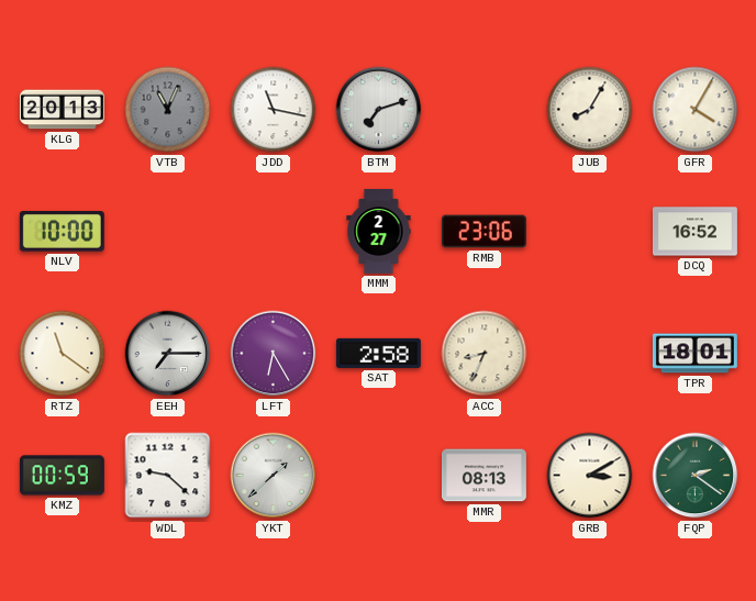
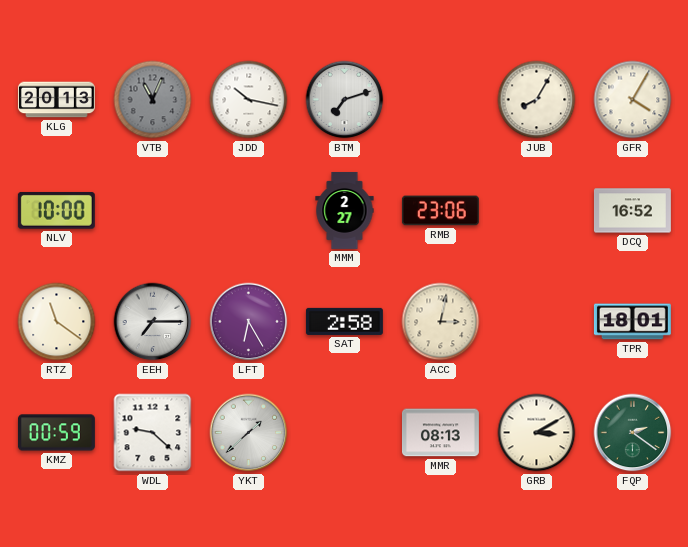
JDD: 11:17 -> 10:17
ACC: 8:34 -> 3:02
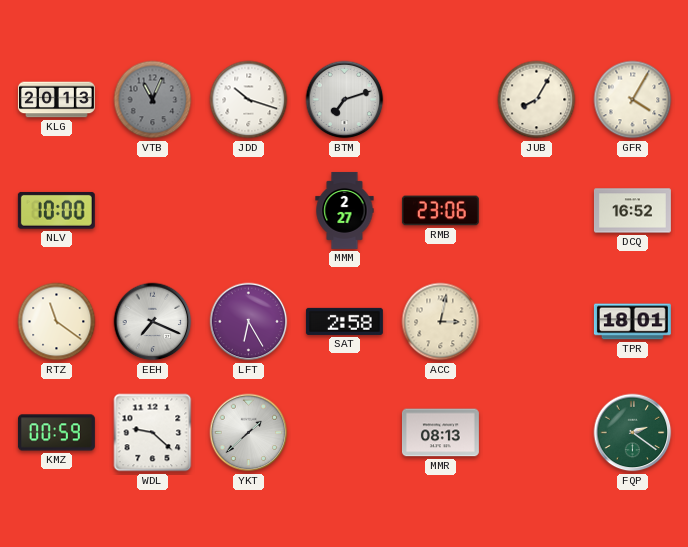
JDD: 10:17 -> 10:18
EEH: 7:15 -> 7:19
GRB: 3:10 -> none
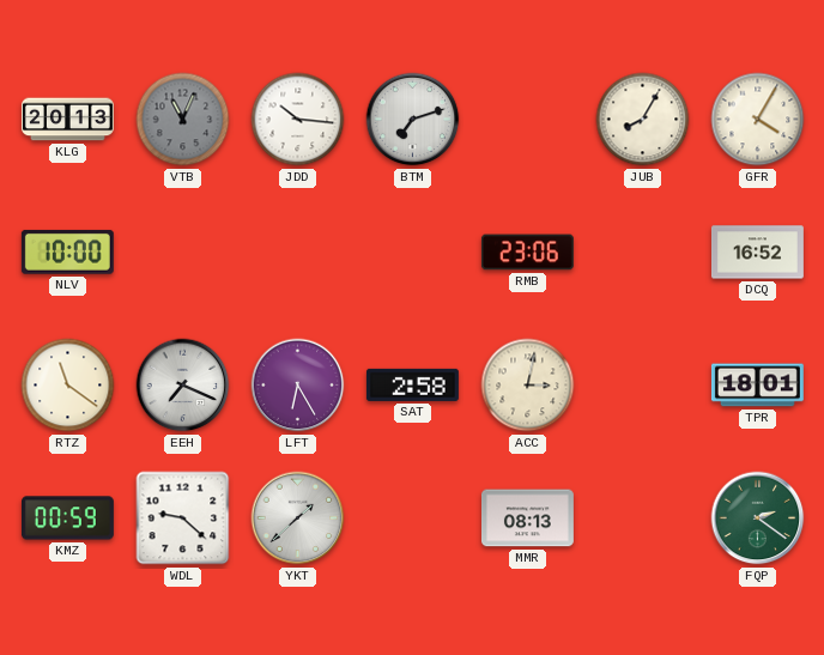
JDD: 10:18 -> 10:16
MMM: 2:27 -> none
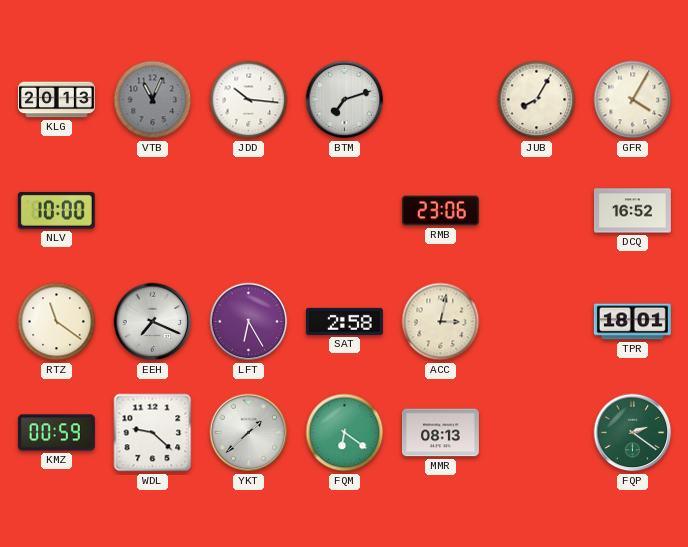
FQM: none -> 6:21
